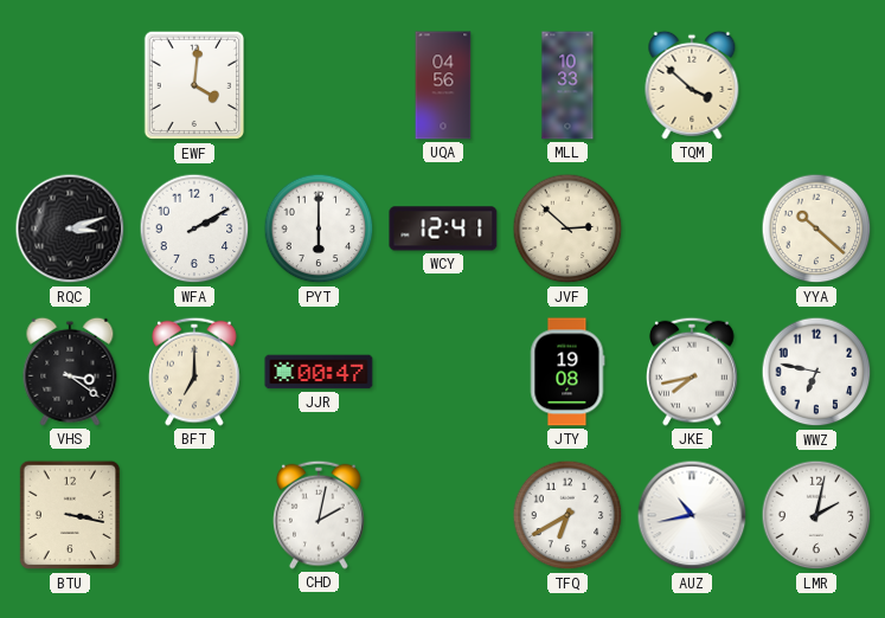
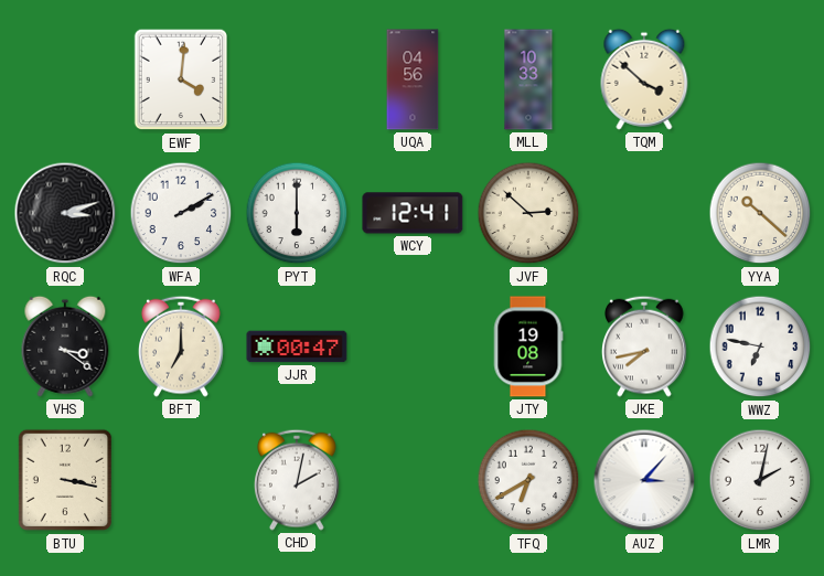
AUZ: 10:43 -> 3:07
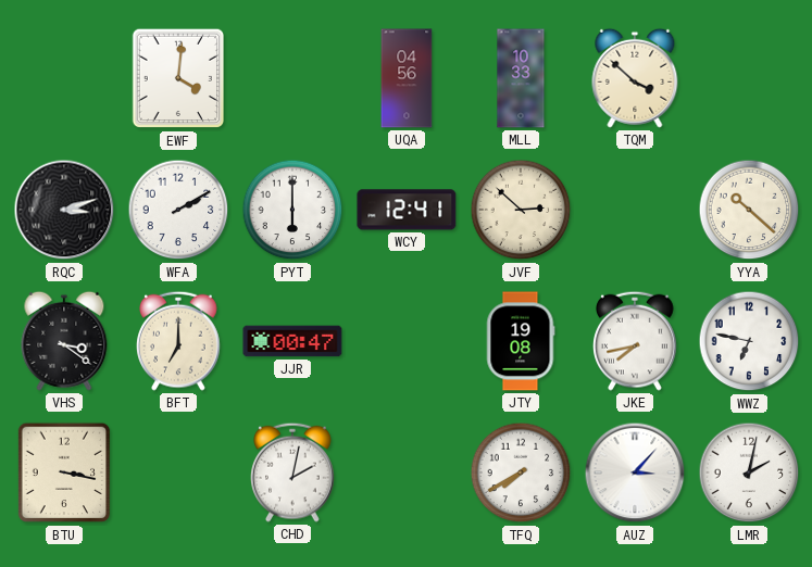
TFQ: 6:40 -> 7:40
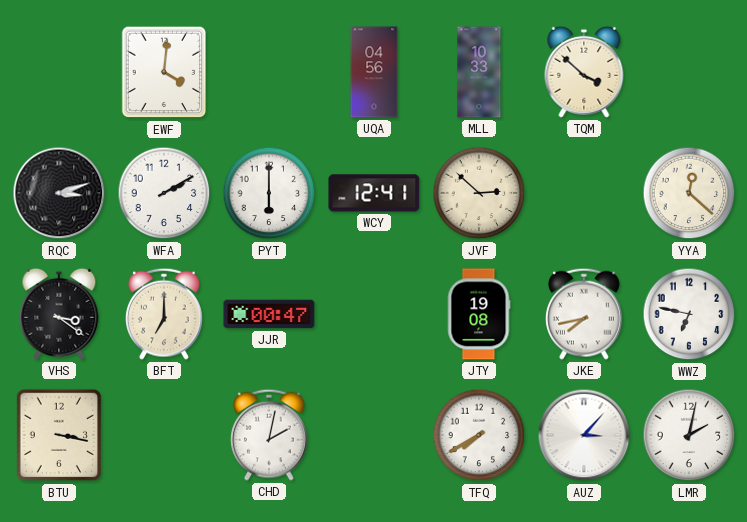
YYA: 10:22 -> 12:22
